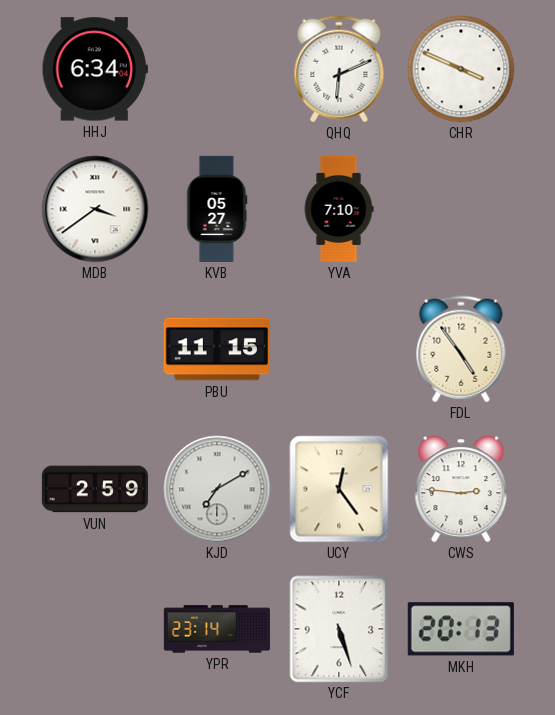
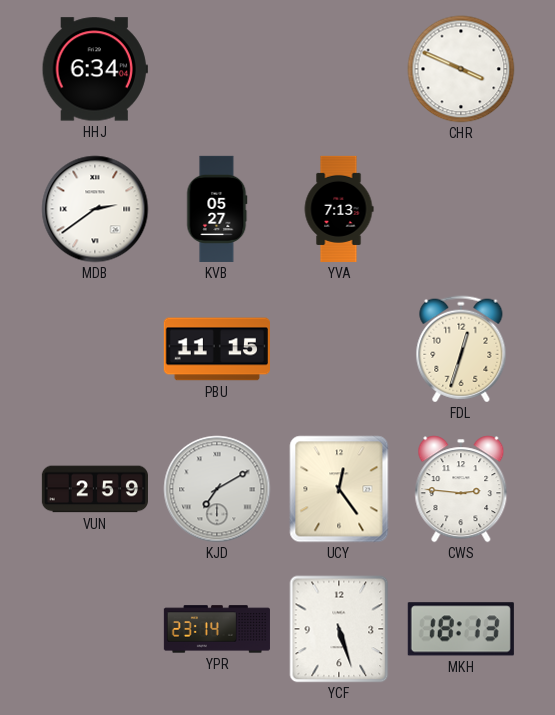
QHQ: 6:11 -> none
MDB: 3:39 -> 2:39
YVA: 7:10 -> 7:13
FDL: 4:54 -> 12:33
MKH: 20:13 -> 18:13
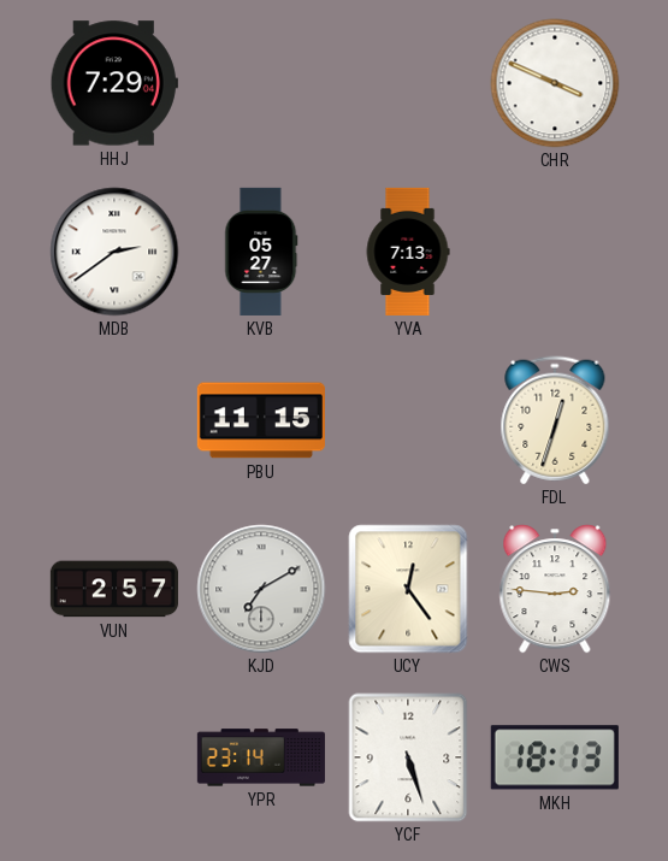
HHJ: 6:34 -> 7:29
VUN: 2:59 -> 2:57
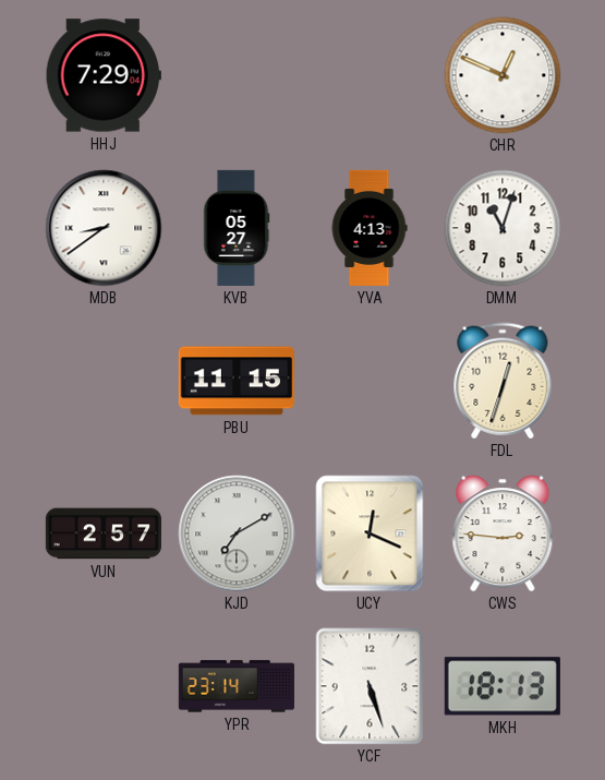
CHR: 3:49 -> 12:49
MDB: 2:39 -> 8:39
YVA: 7:13 -> 4:13
DMM: none -> 11:03
UCY: 12:24 -> 12:19
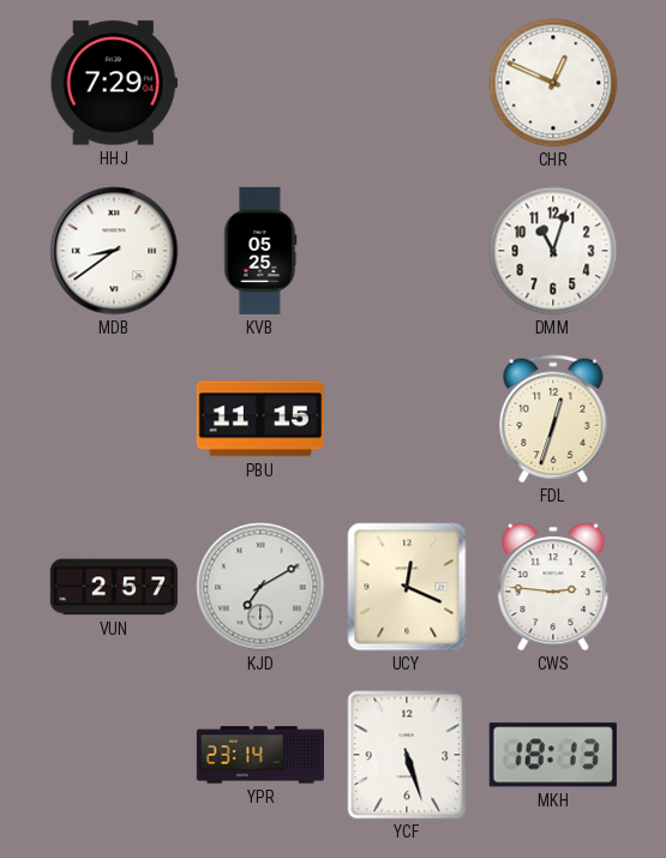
KVB: 05:27 -> 05:25
YVA: 4:13 -> none
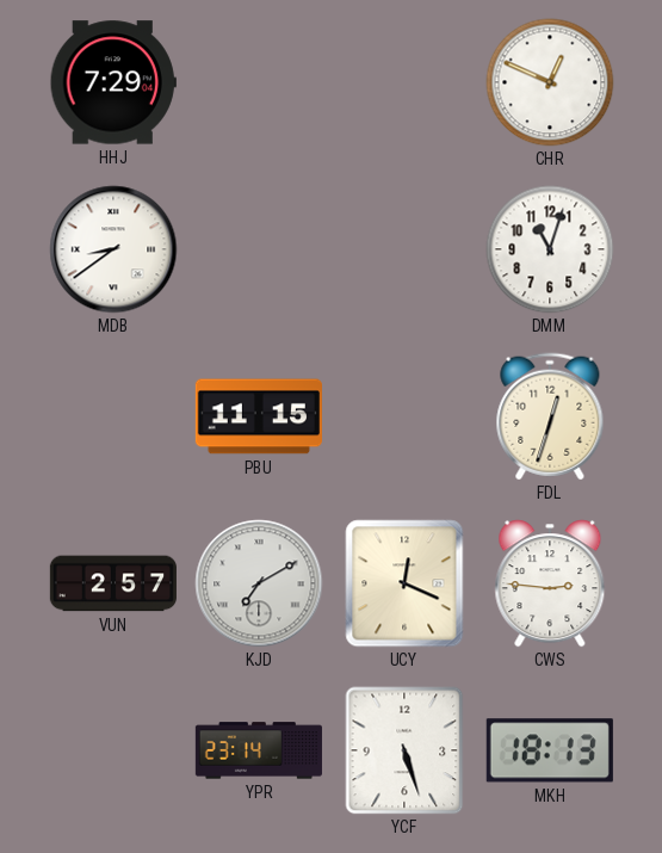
KVB: 05:25 -> none
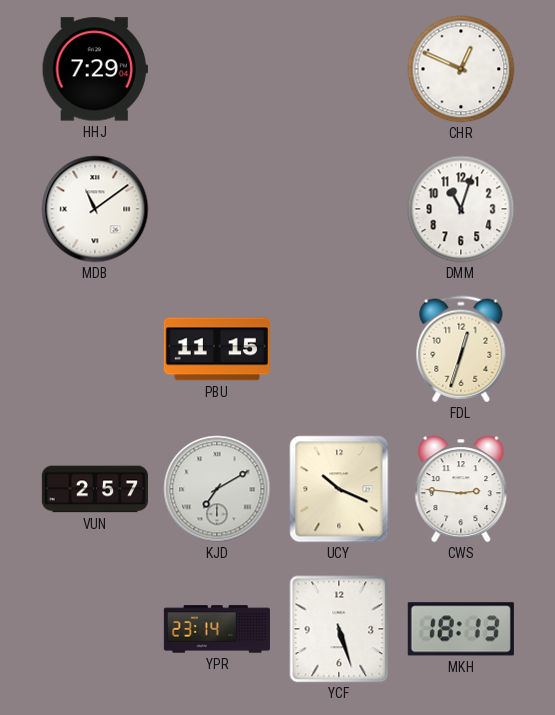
MDB: 8:39 -> 11:09
UCY: 12:19 -> 10:19
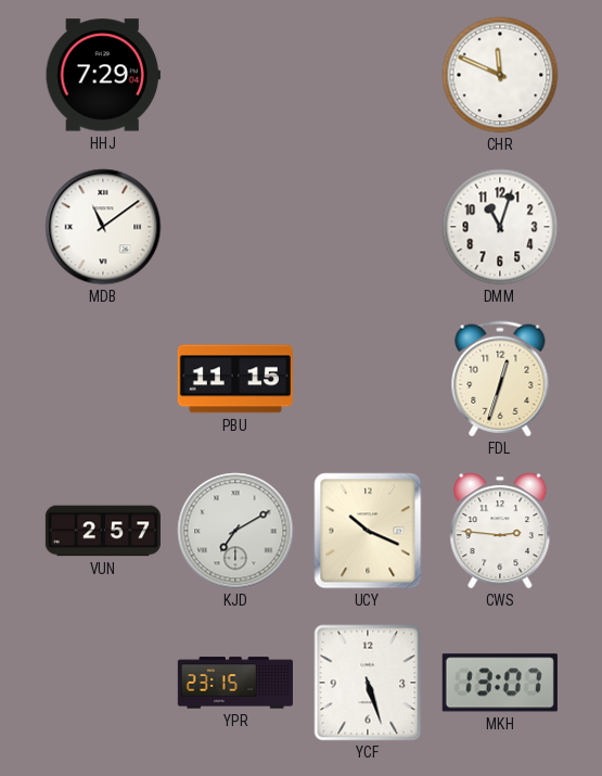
CHR: 12:49 -> 11:49
YPR: 23:14 -> 23:15
MKH: 18:13 -> 13:07
